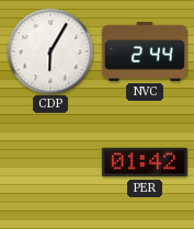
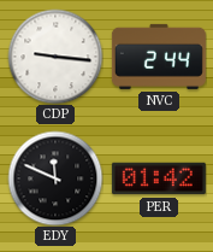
CDP: 6:05 -> 9:16
EDY: none -> 11:49
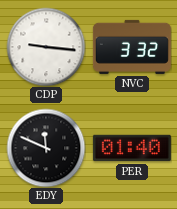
NVC: 2:44 -> 3:32
PER: 01:42 -> 01:40
